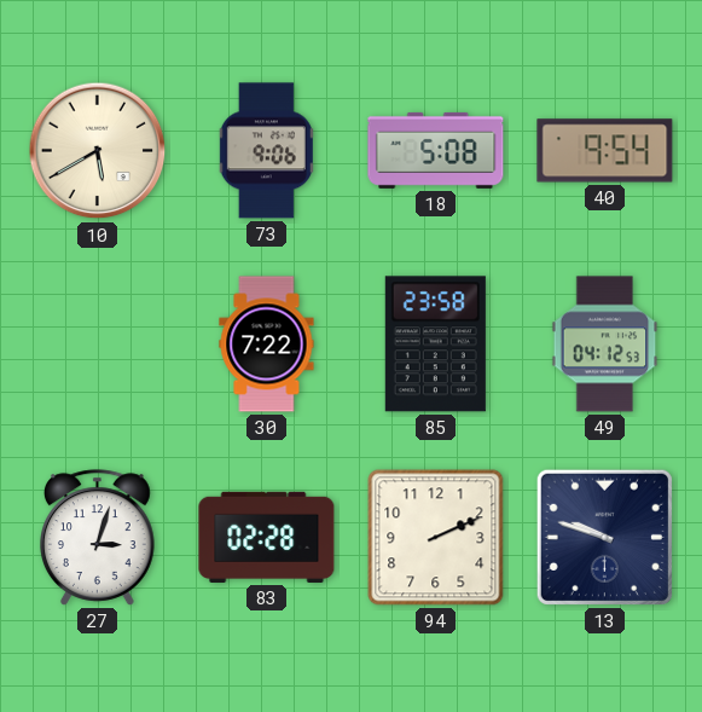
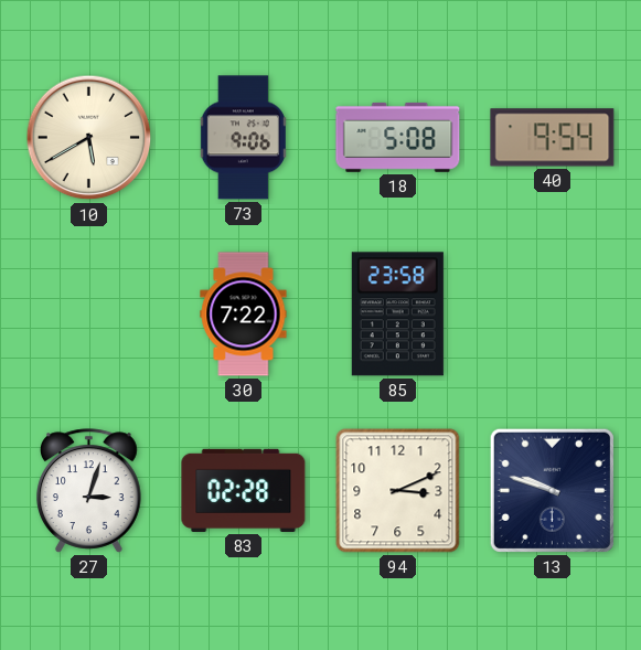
49: 04:12 -> none
94: 2:11 -> 3:11
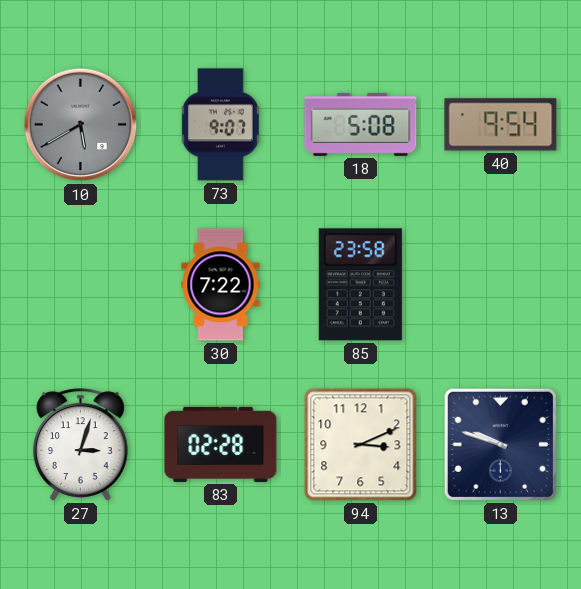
10 dial: cream -> grey
73: 9:06 -> 9:07
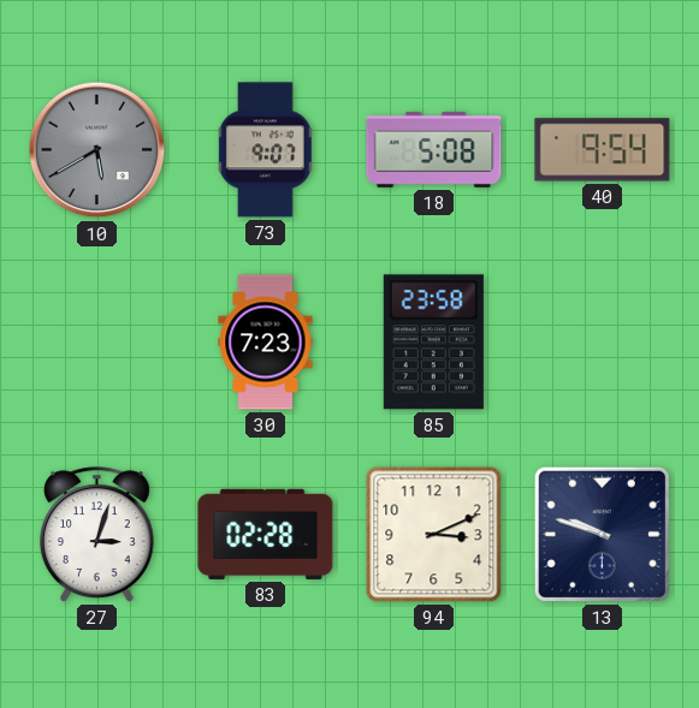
30: 7:22 -> 7:23
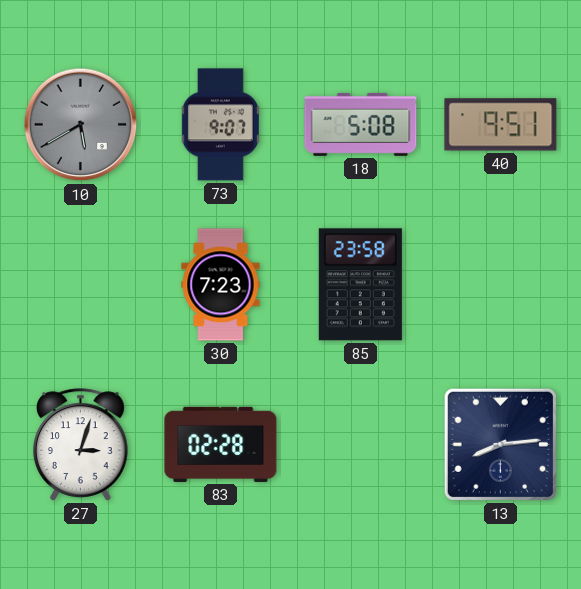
40: 9:54 -> 9:51
94: 3:11 -> none
13: 9:48 -> 8:14
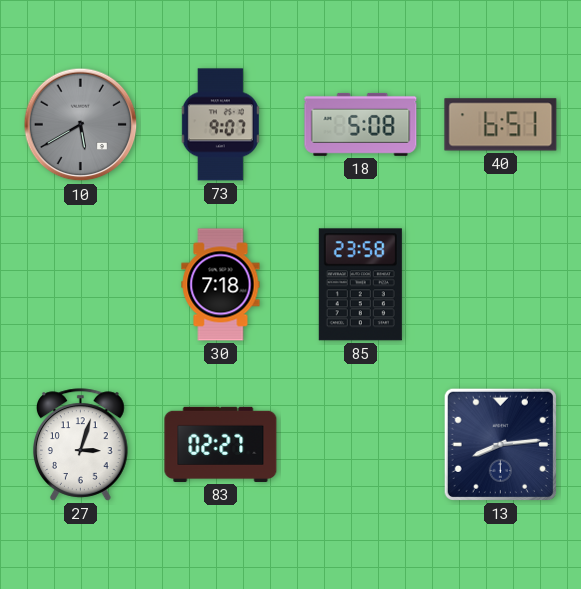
40: 9:51 -> 6:51
30: 7:23 -> 7:18
83: 02:28 -> 02:27
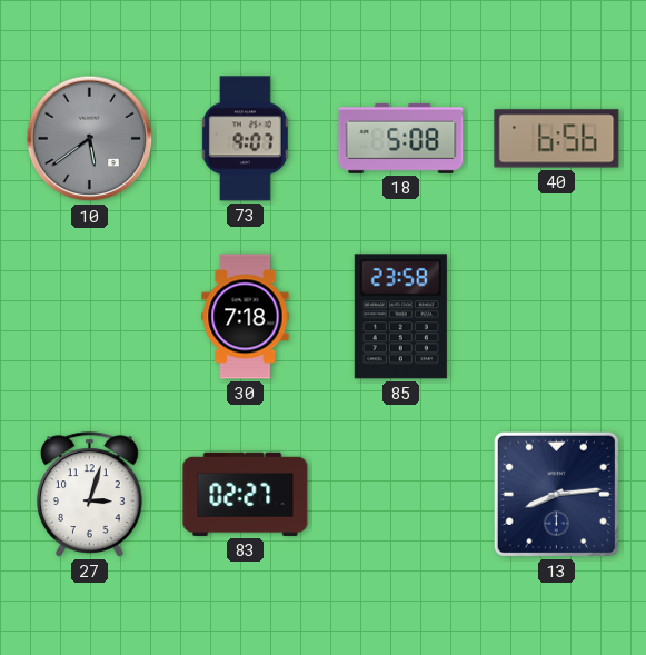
10: 5:40 -> 5:39
40: 6:51 -> 6:56
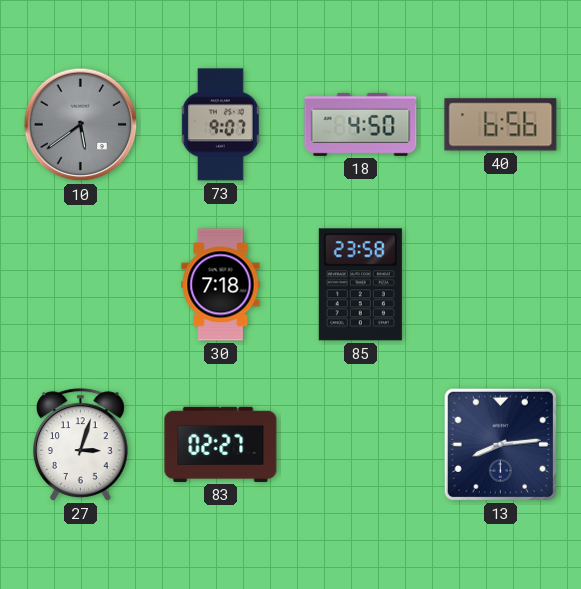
18: 5:08 -> 4:50
